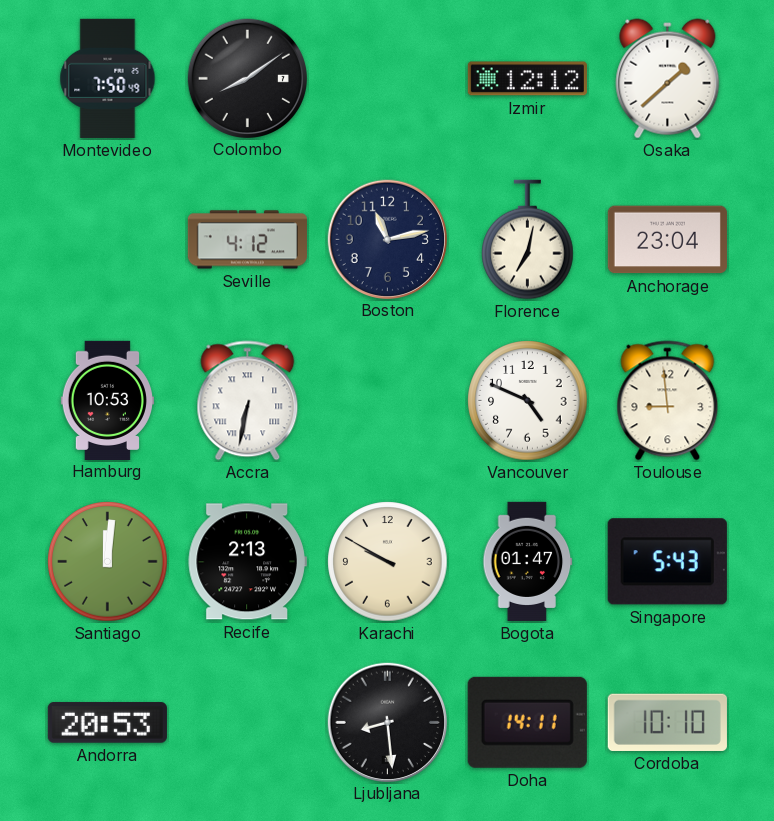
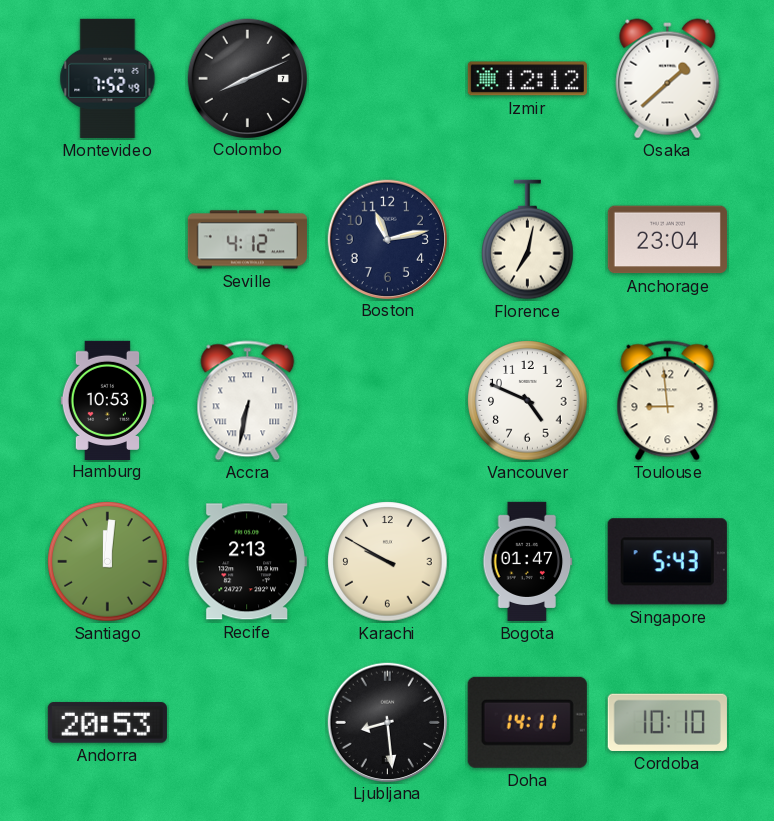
Montevideo: 7:50 -> 7:52
Colombo: 8:09 -> 8:11
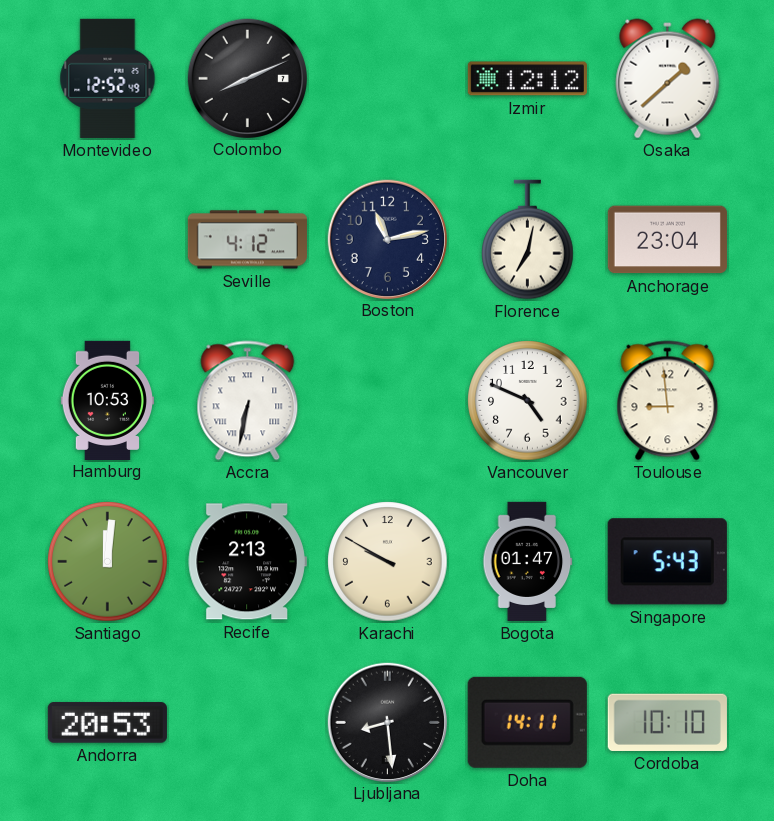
Montevideo: 7:52 -> 12:52
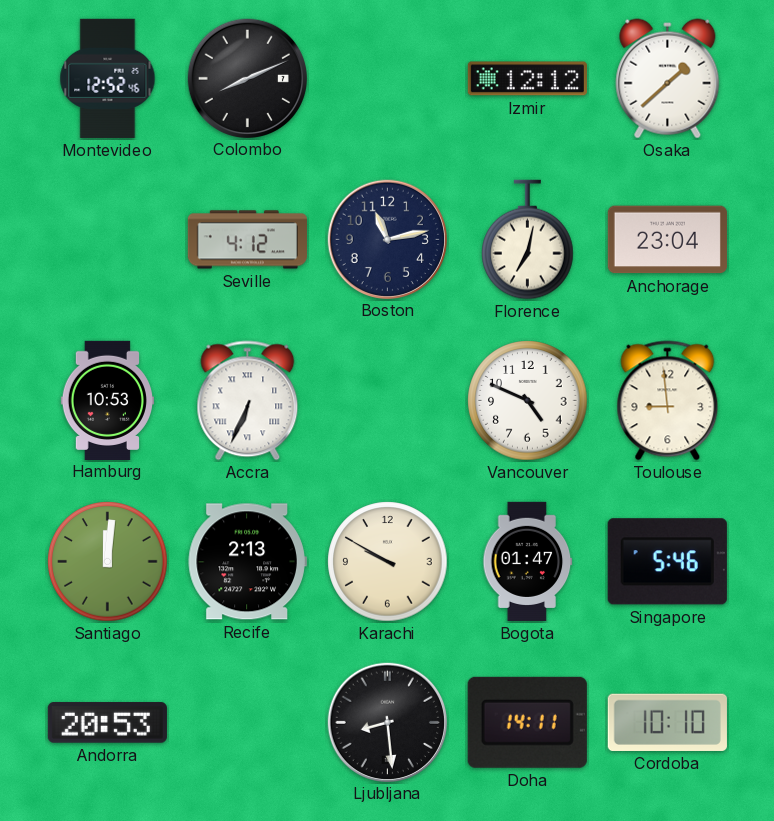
Montevideo: 12:52:49 -> 12:52:46
Accra: 6:32 -> 6:34
Singapore: 5:43 -> 5:46
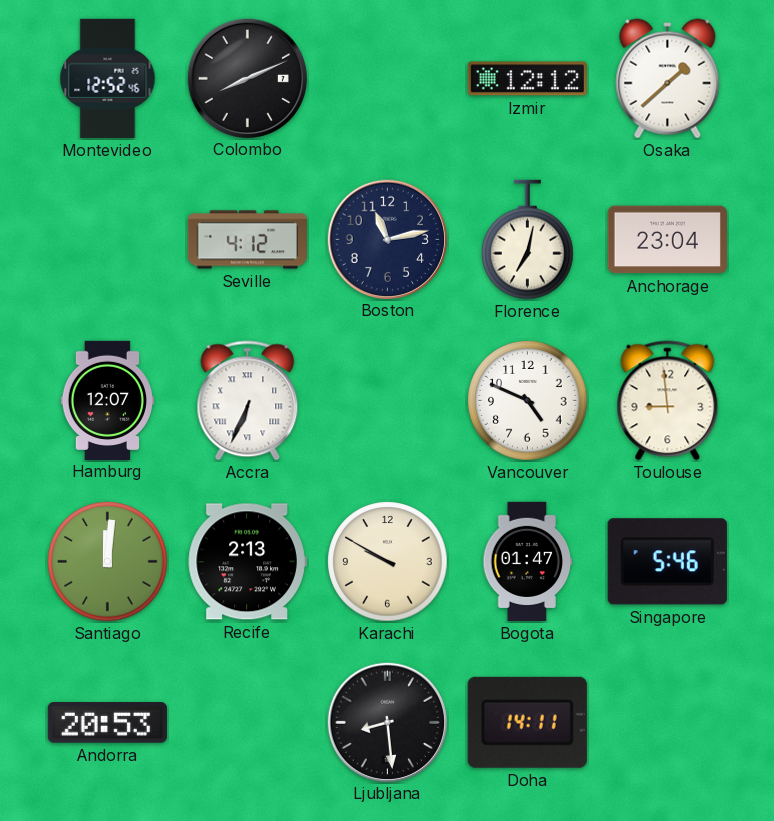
Hamburg: 10:53 -> 12:07
Cordoba: 10:10 -> none
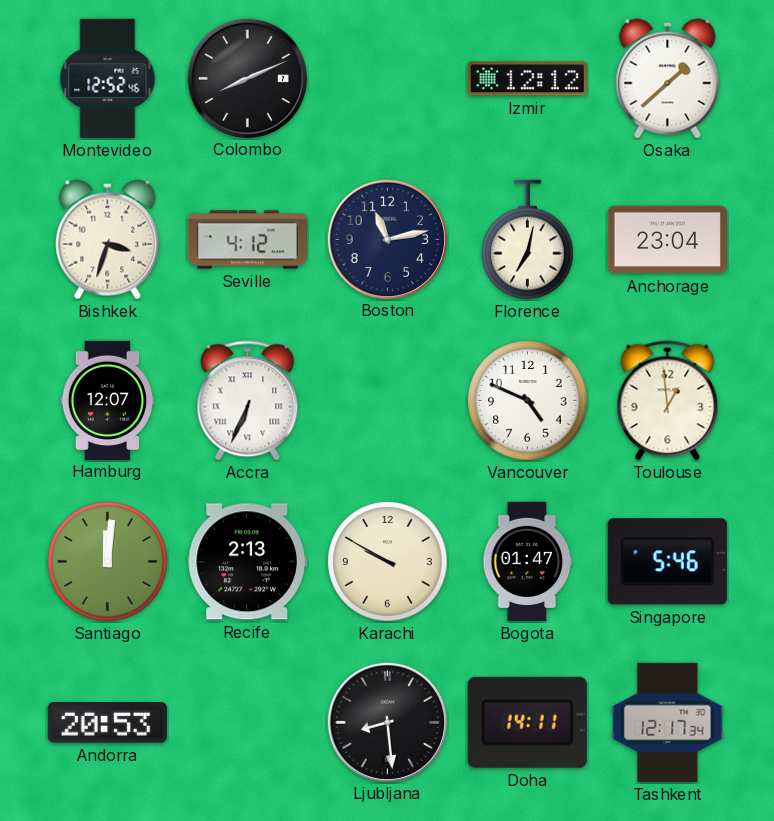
Bishkek: none -> 3:33
Toulouse: 8:59 -> 12:59
Tashkent: none -> 12:17
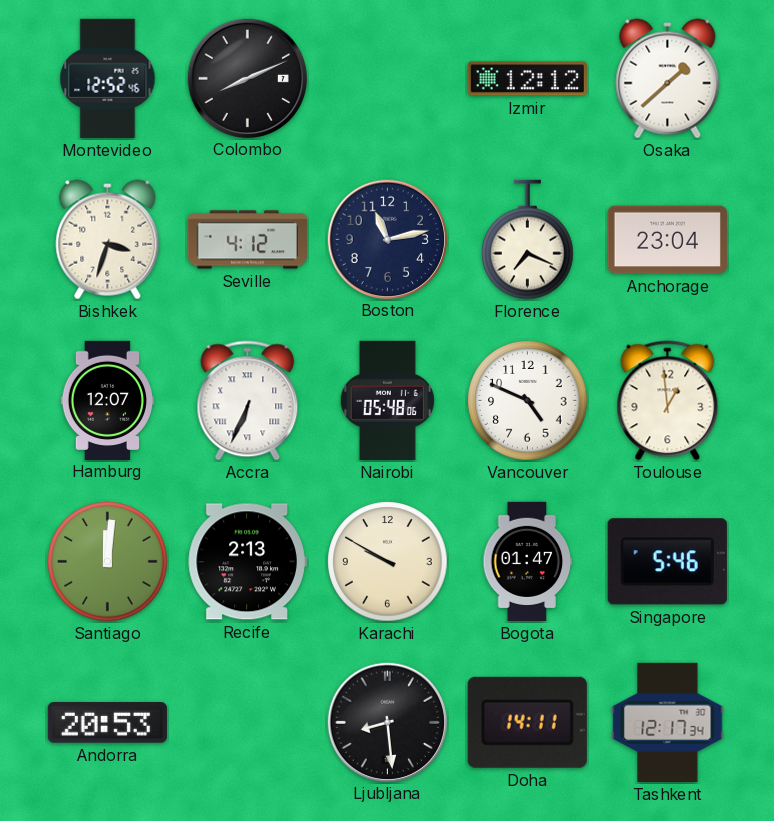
Florence: 7:02 -> 7:19
Nairobi: none -> 05:48
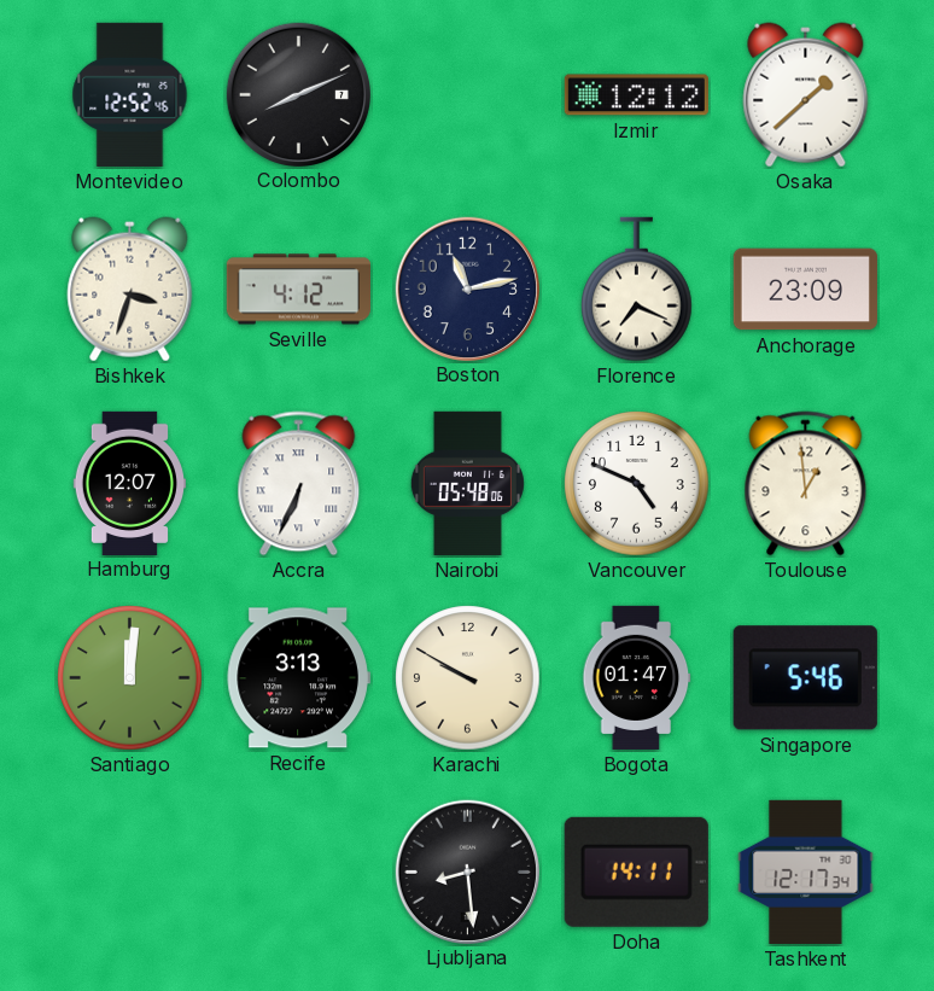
Anchorage: 23:04 -> 23:09
Recife: 2:13 -> 3:13
Andorra: 20:53 -> none
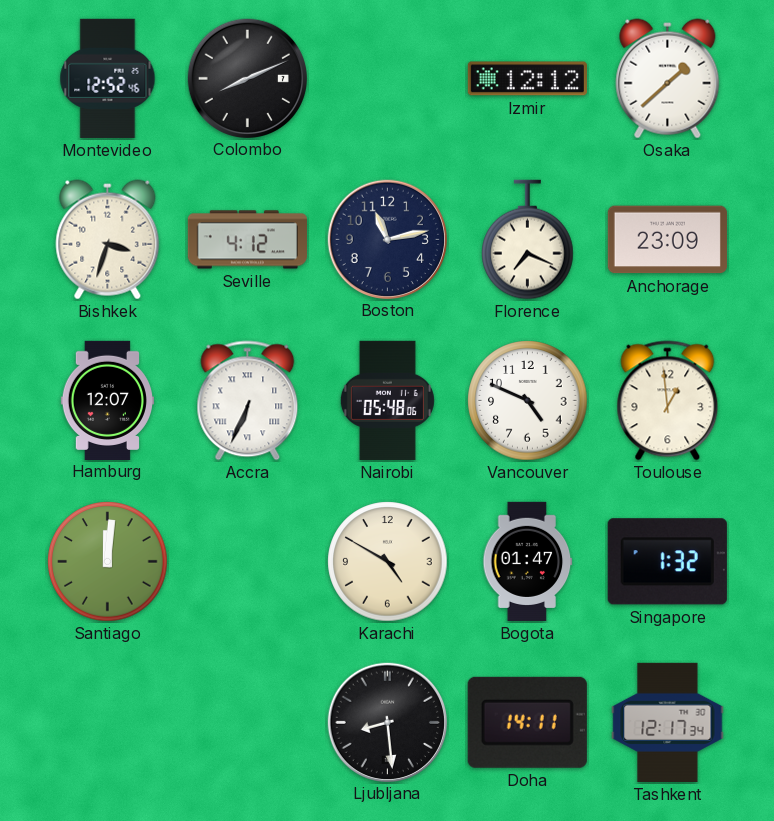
Recife: 3:13 -> none
Karachi: 9:50 -> 4:50
Singapore: 5:46 -> 1:32
